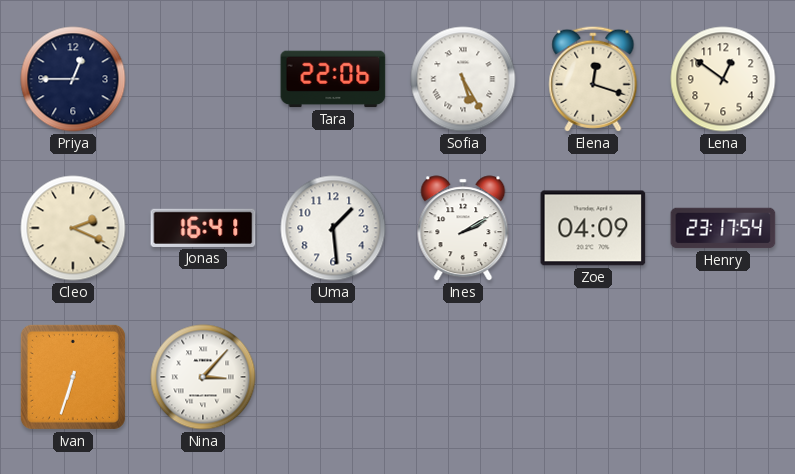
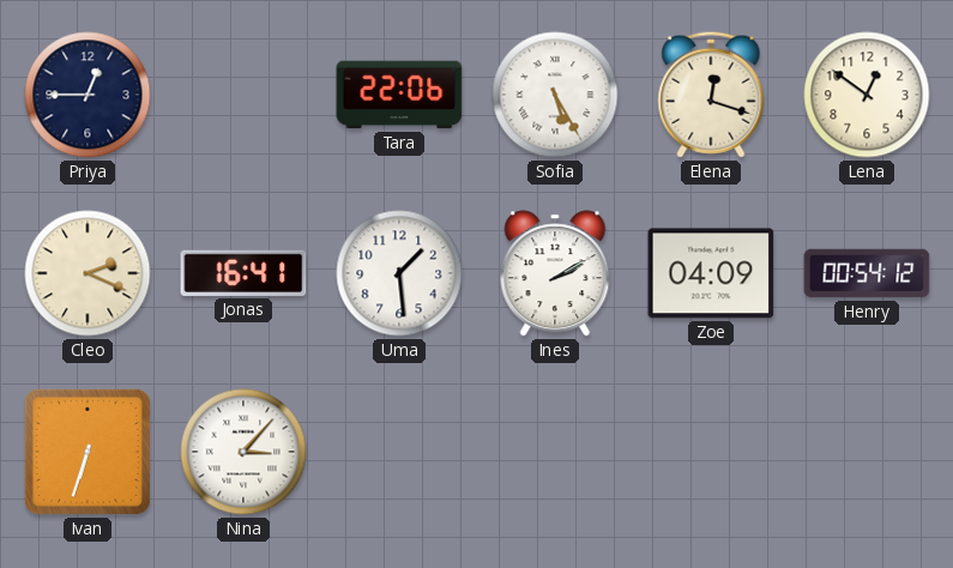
Henry: 23:17 -> 00:54
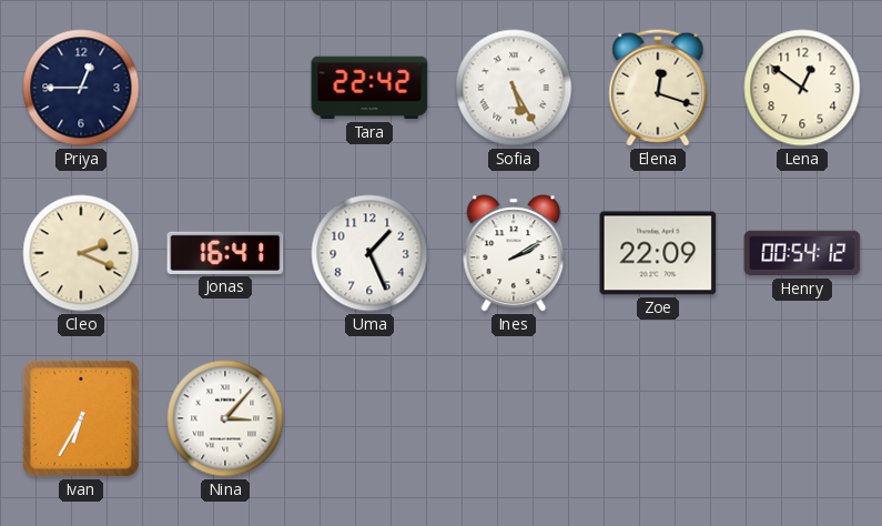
Tara: 22:06 -> 22:42
Uma: 1:29 -> 1:26
Zoe: 04:09 -> 22:09
Ivan: 6:33 -> 6:35
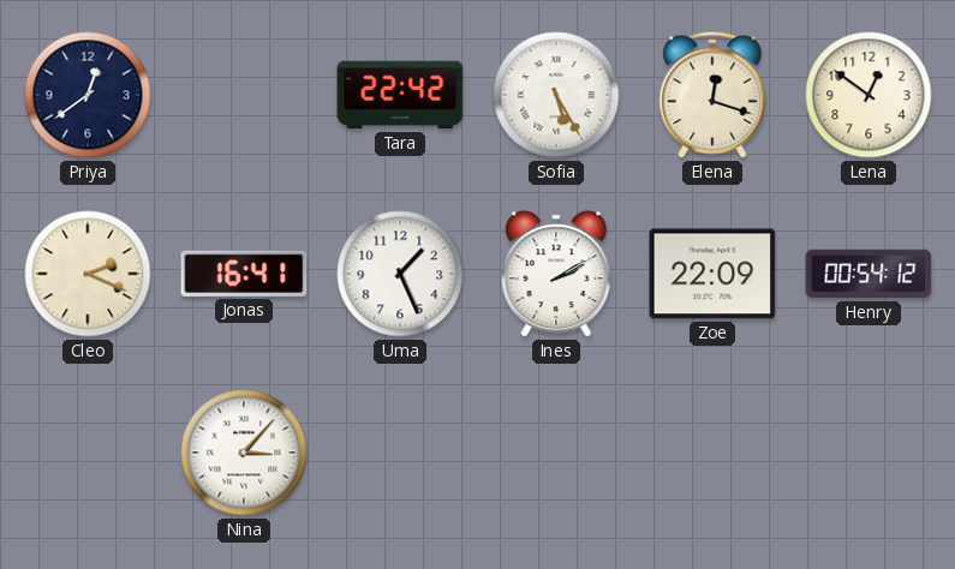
Priya: 12:45 -> 12:39
Ivan: 6:35 -> none
